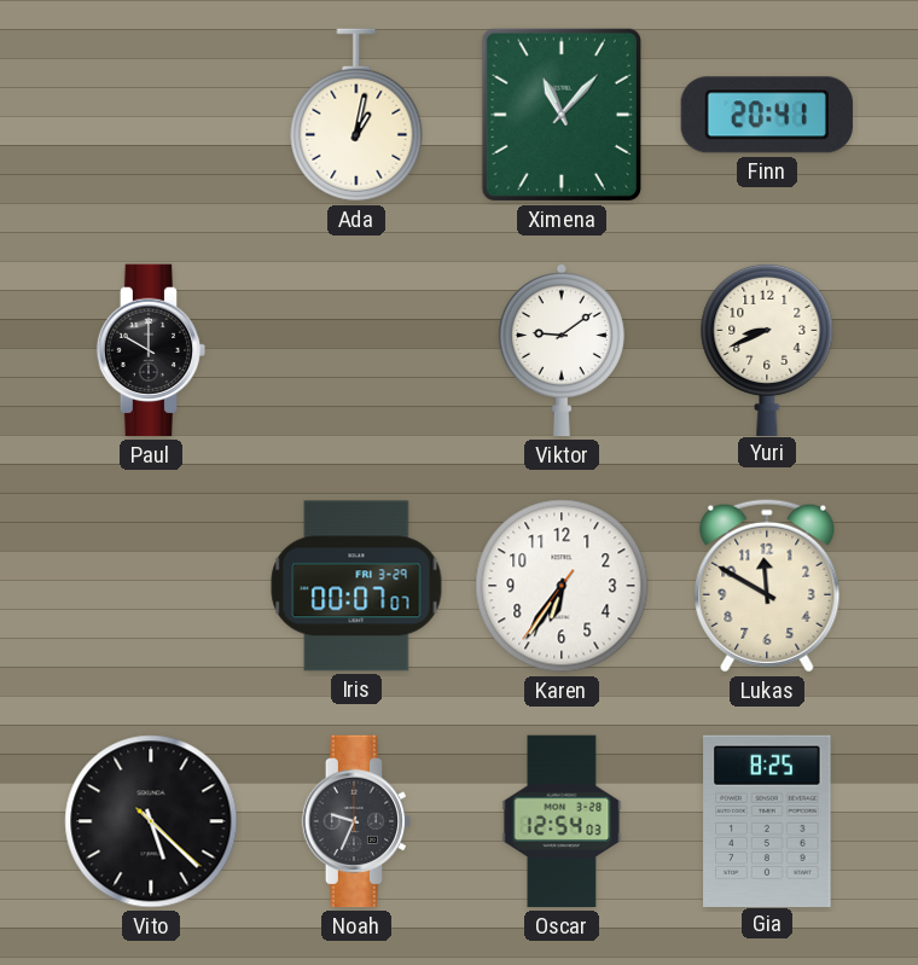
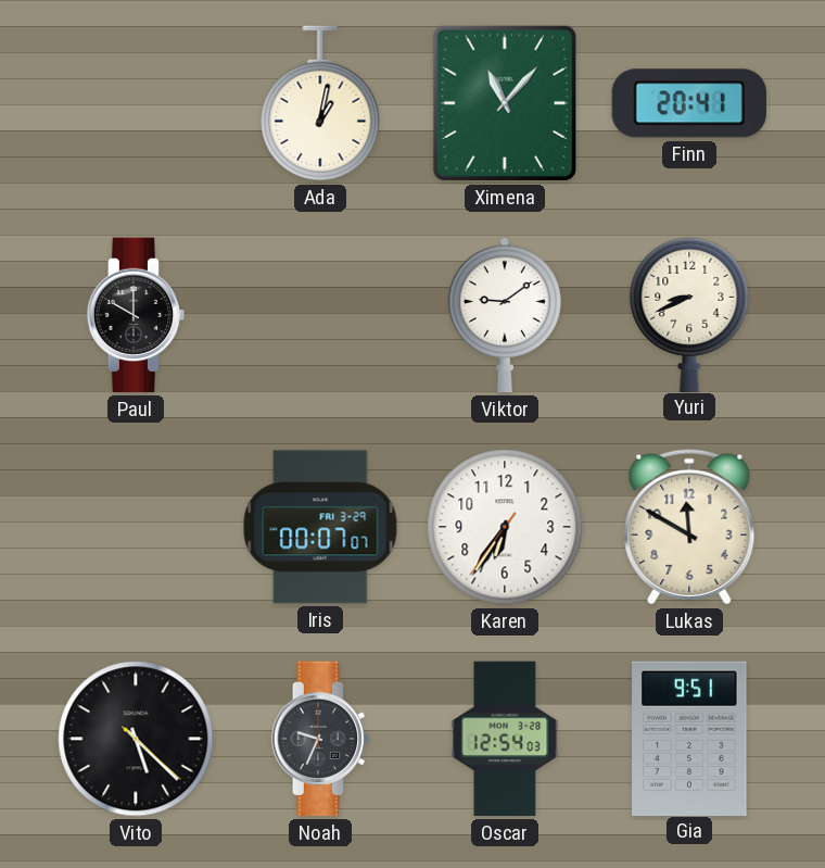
Gia: 8:25 -> 9:51
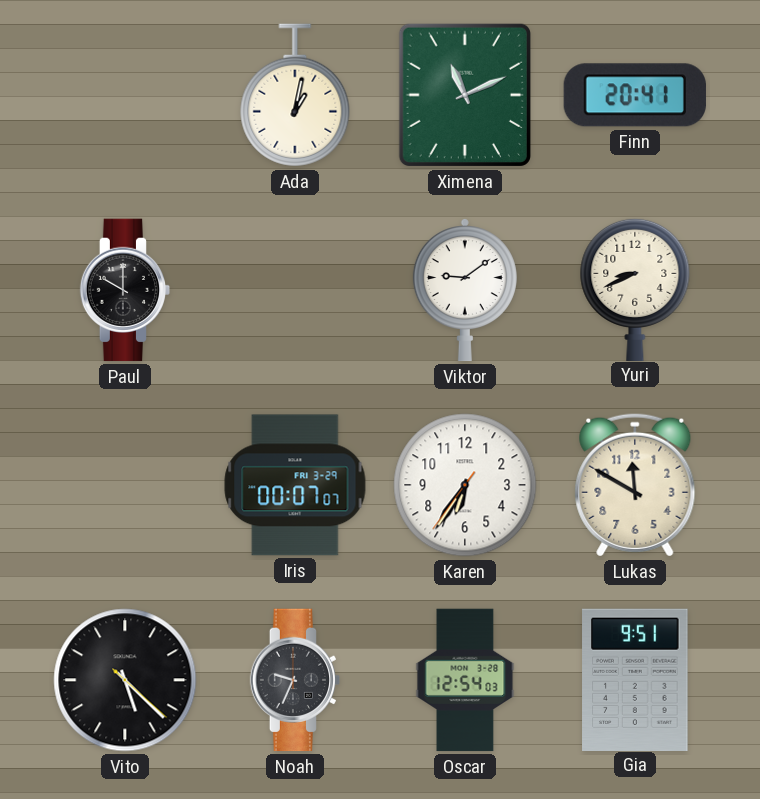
Ximena: 11:07 -> 11:11
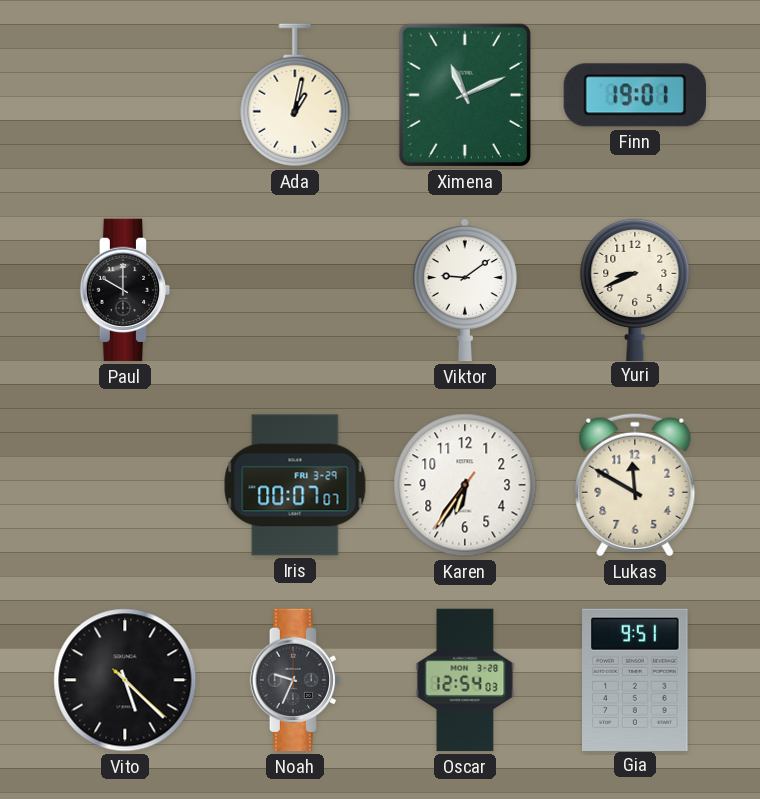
Finn: 20:41 -> 19:01
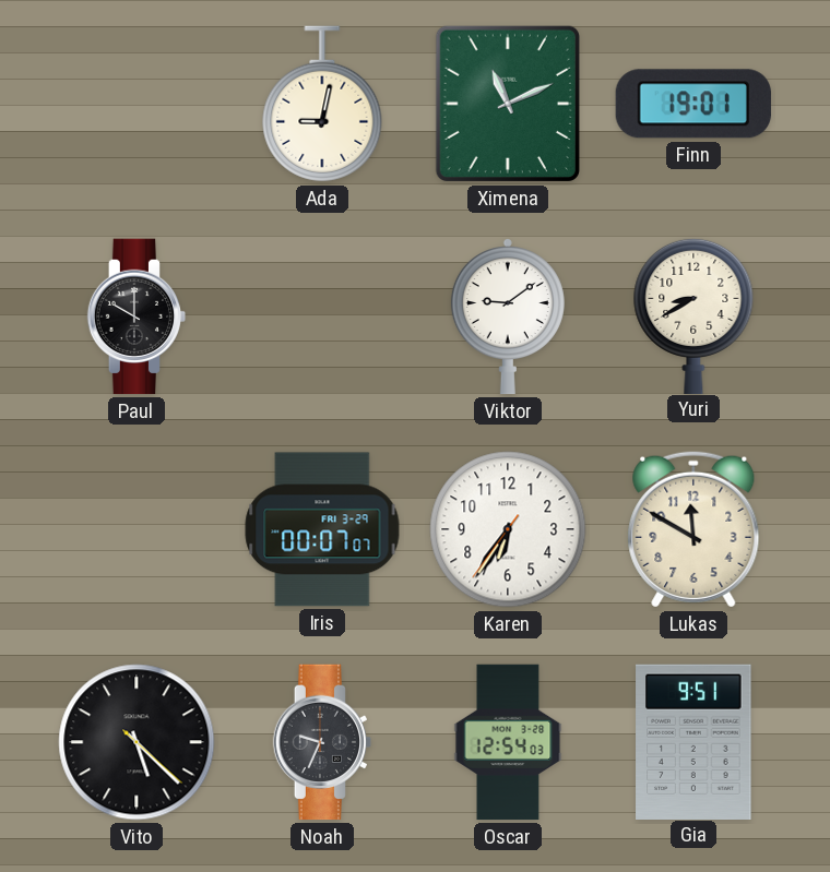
Ada: 1:02 -> 9:02
Yuri: 8:41 -> 8:40
